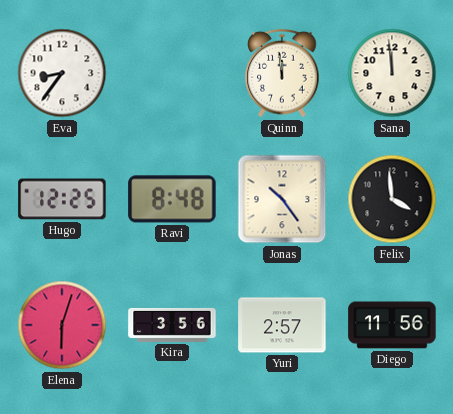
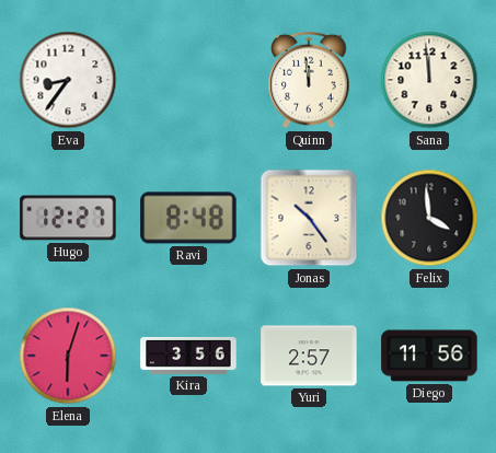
Hugo: 12:25 -> 12:27
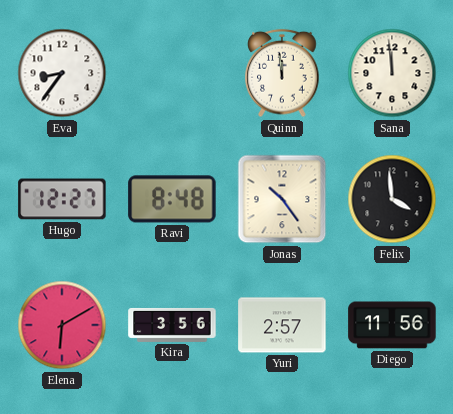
Elena: 6:03 -> 6:10
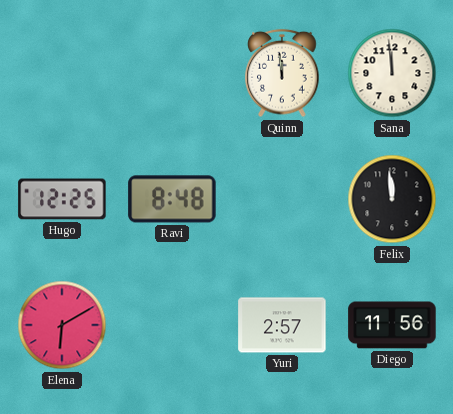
Eva: 8:36 -> none
Hugo: 12:27 -> 12:25
Jonas: 10:24 -> none
Felix: 3:59 -> 11:59
Kira: 3:56 -> none
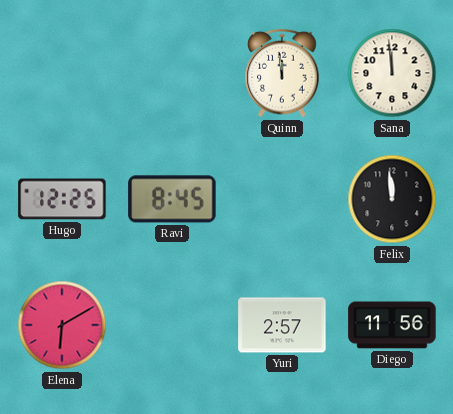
Ravi: 8:48 -> 8:45
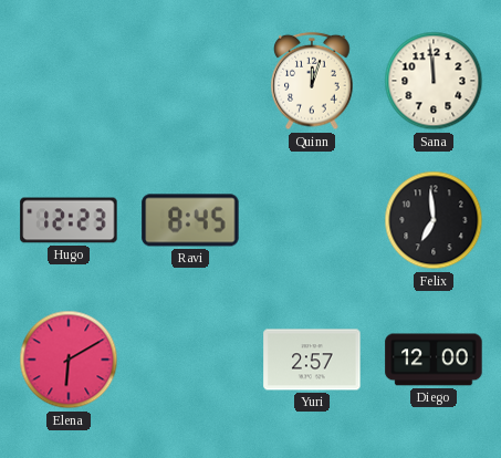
Quinn: 11:59 -> 12:03
Hugo: 12:25 -> 12:23
Felix: 11:59 -> 6:59
Diego: 11:56 -> 12:00
